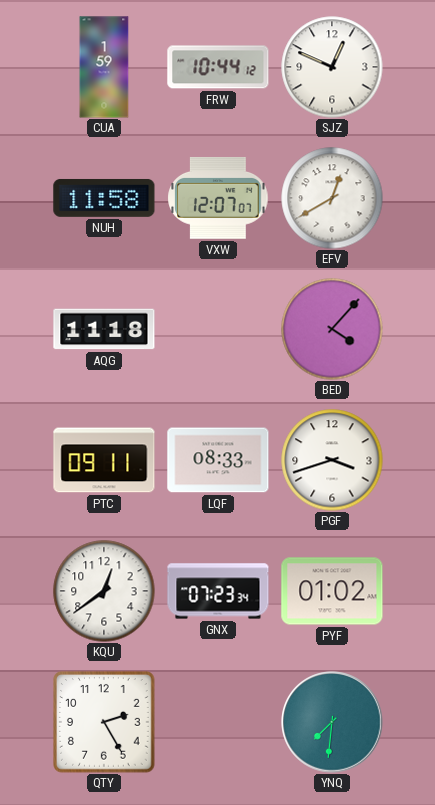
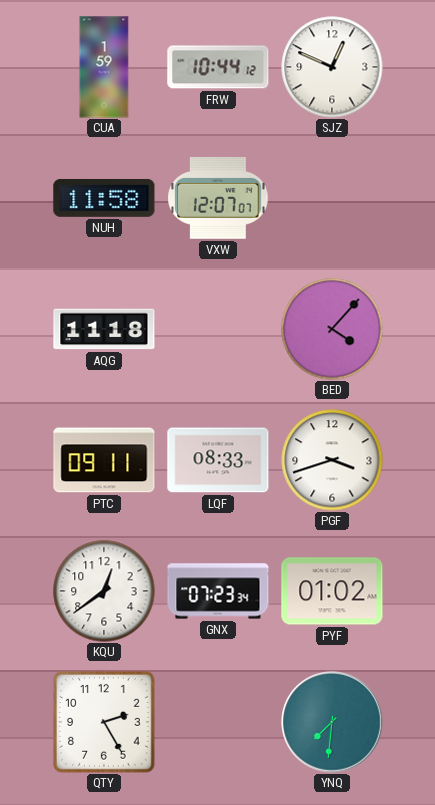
EFV: 12:40 -> none
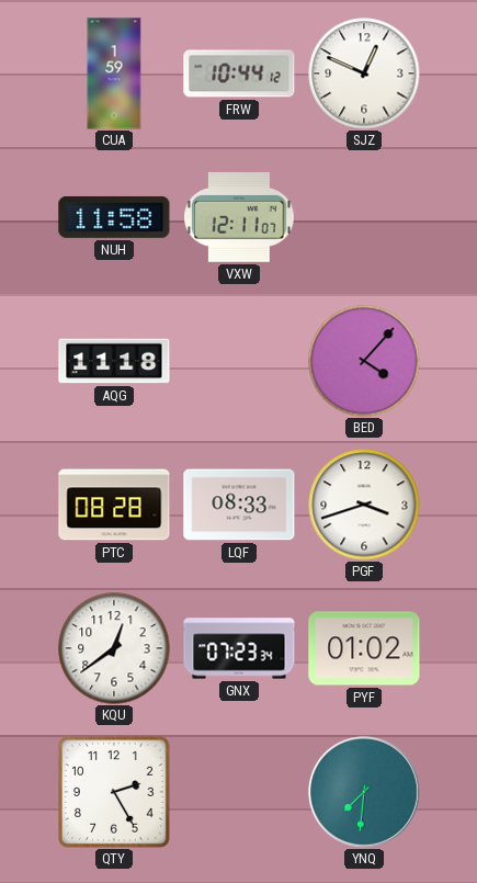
VXW: 12:07 -> 12:11
PTC: 09:11 -> 08:28
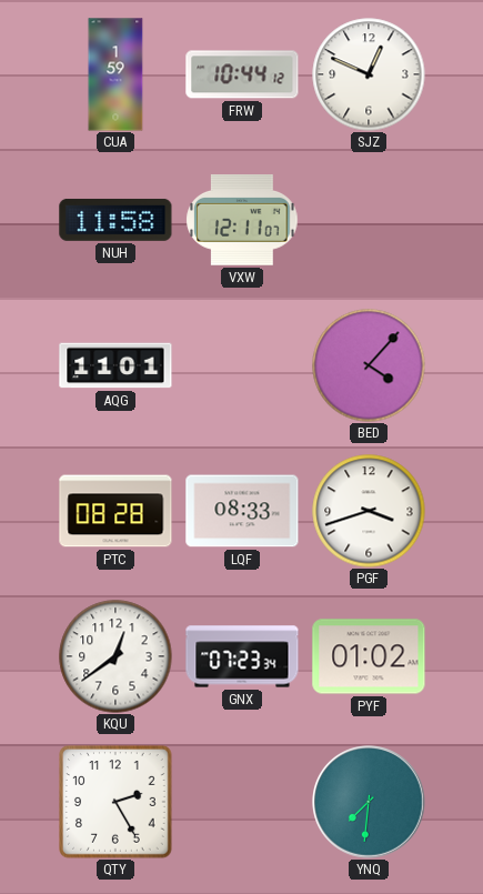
AQG: 11:18 -> 11:01
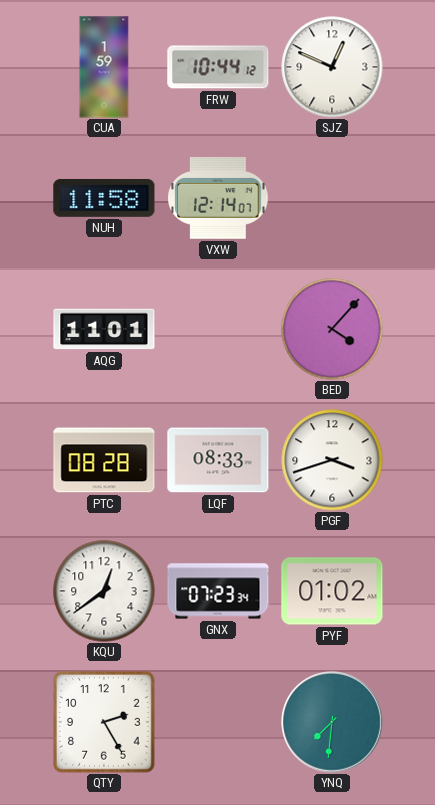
VXW: 12:11 -> 12:14
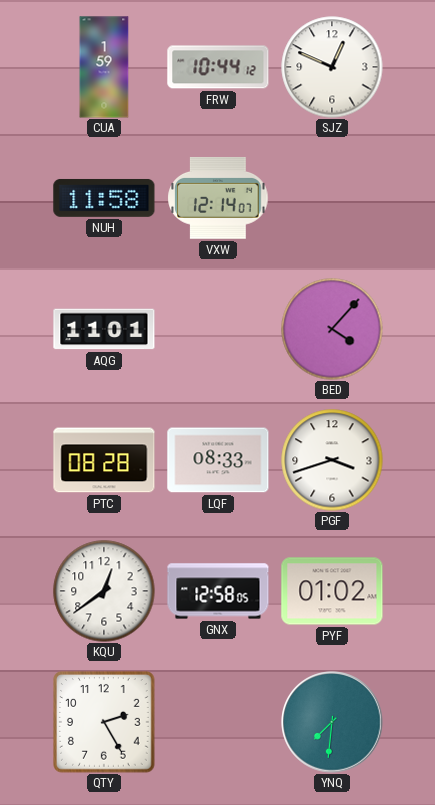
GNX: 07:23 -> 12:58
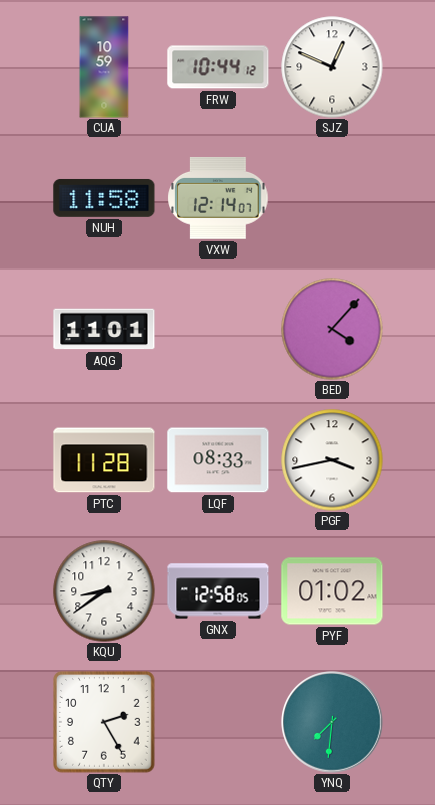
CUA: 1:59 -> 10:59
PTC: 08:28 -> 11:28
PGF: 3:42 -> 3:43
KQU: 12:39 -> 8:39
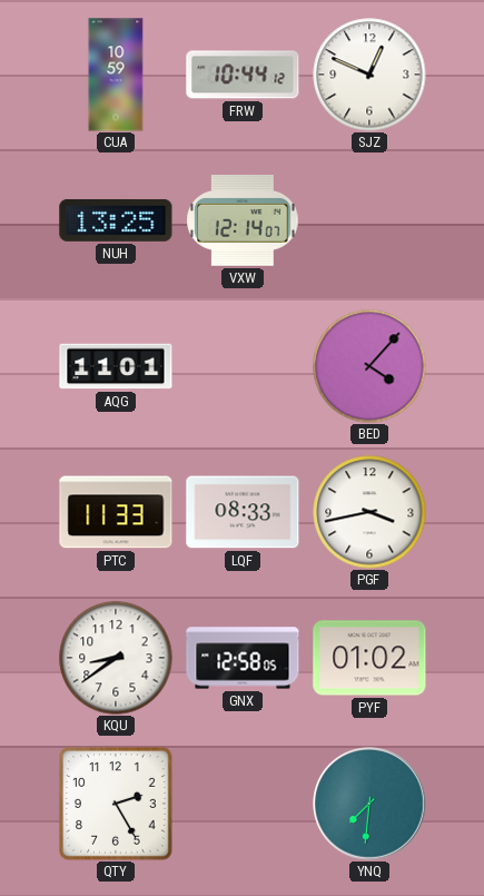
NUH: 11:58 -> 13:25
PTC: 11:28 -> 11:33
